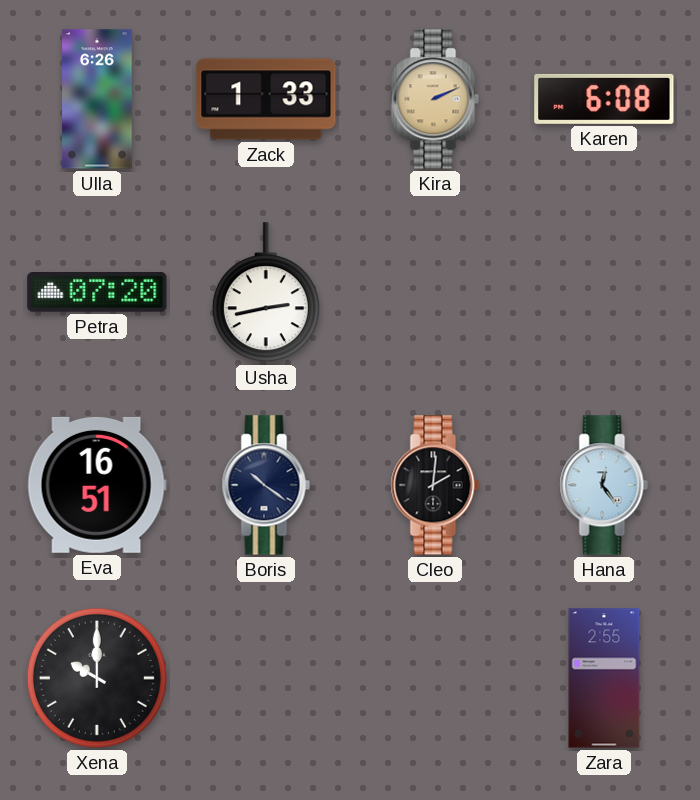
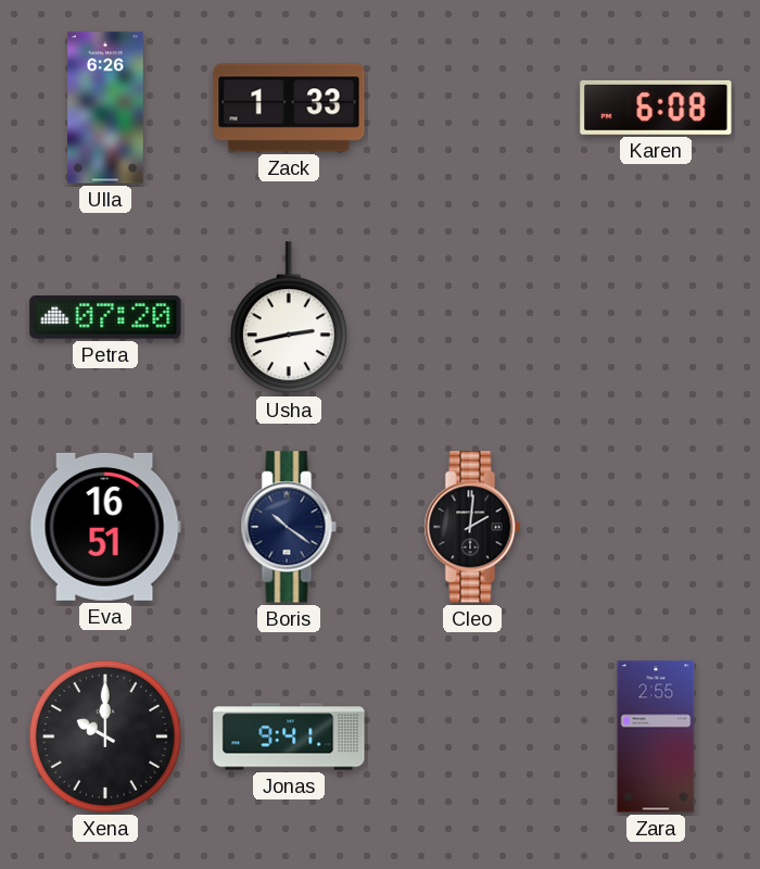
Kira: 2:11 -> none
Hana: 12:24 -> none
Jonas: none -> 9:41
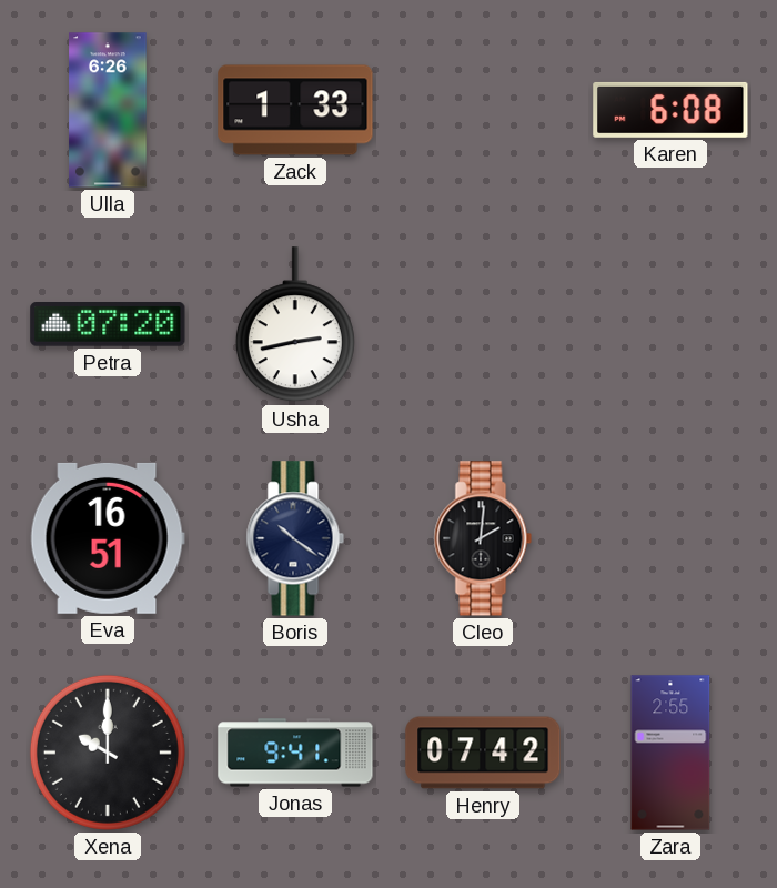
Henry: none -> 07:42
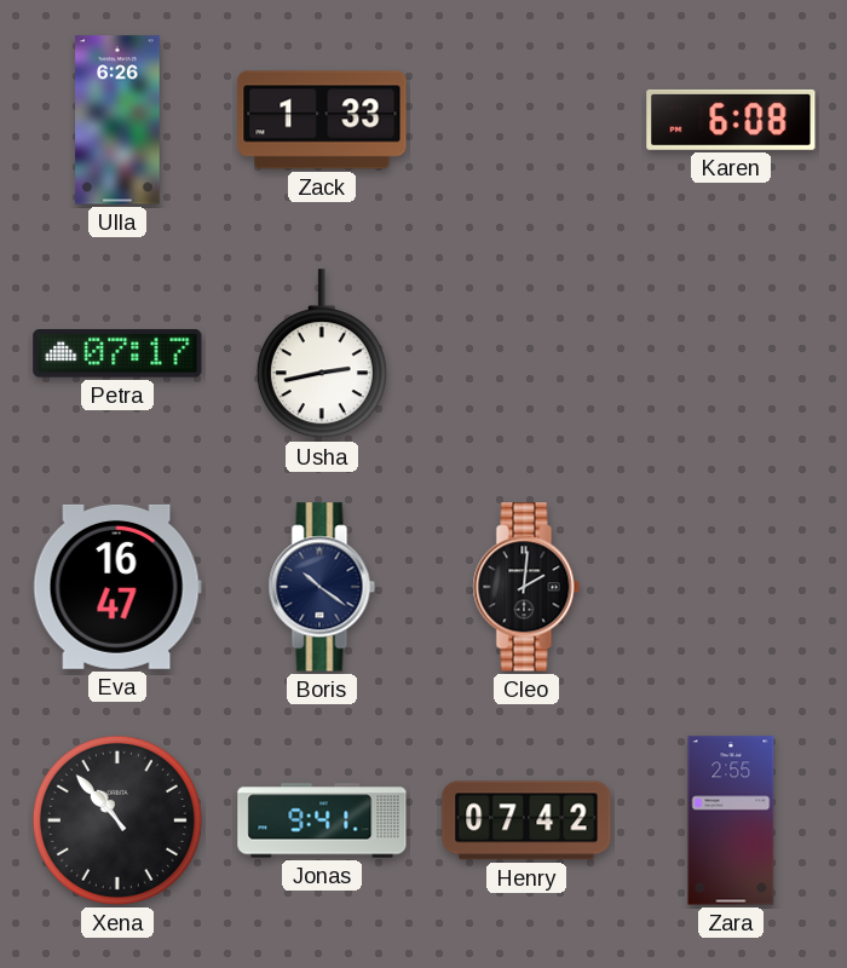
Petra: 07:20 -> 07:17
Eva: 16:51 -> 16:47
Xena: 10:00 -> 10:53
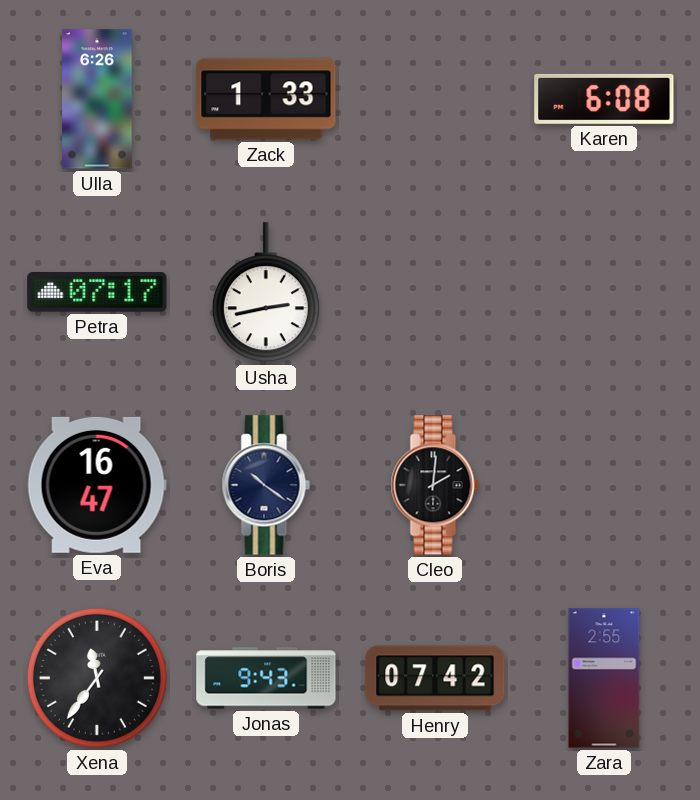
Xena: 10:53 -> 11:36
Jonas: 9:41 -> 9:43
